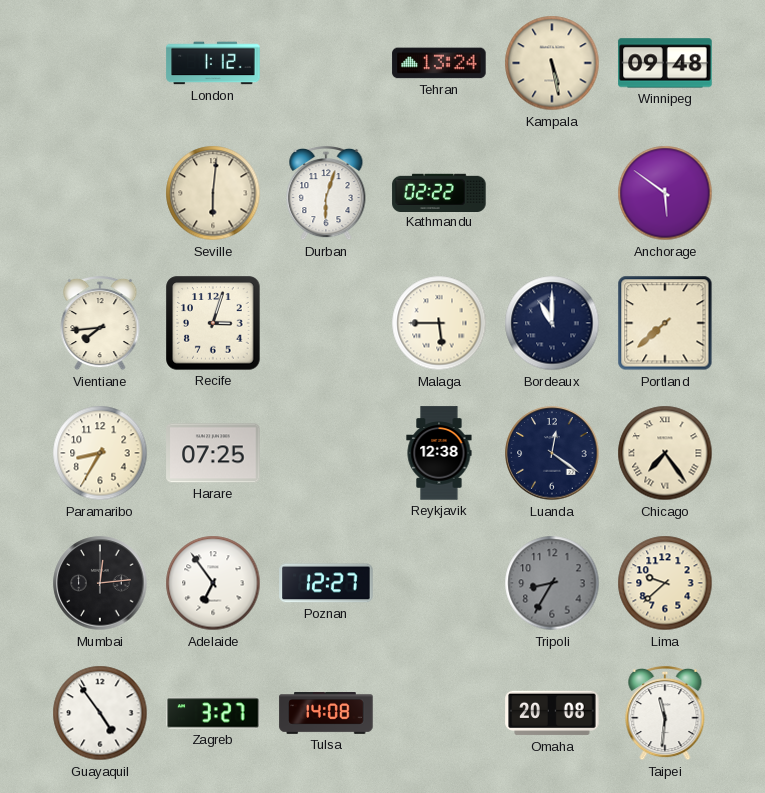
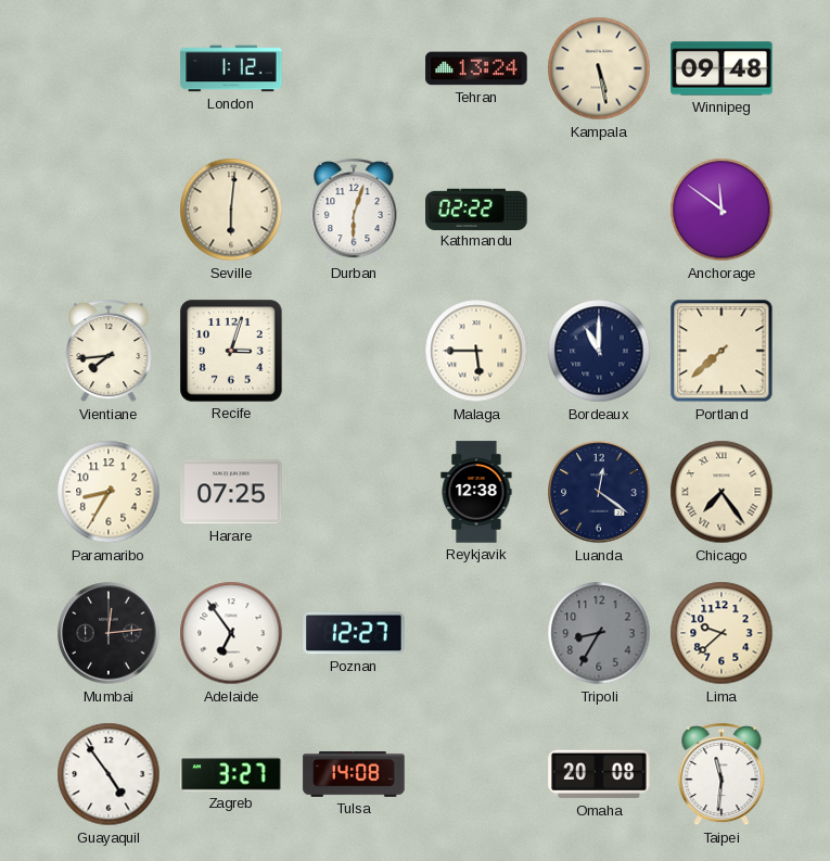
Anchorage: 5:51 -> 11:51
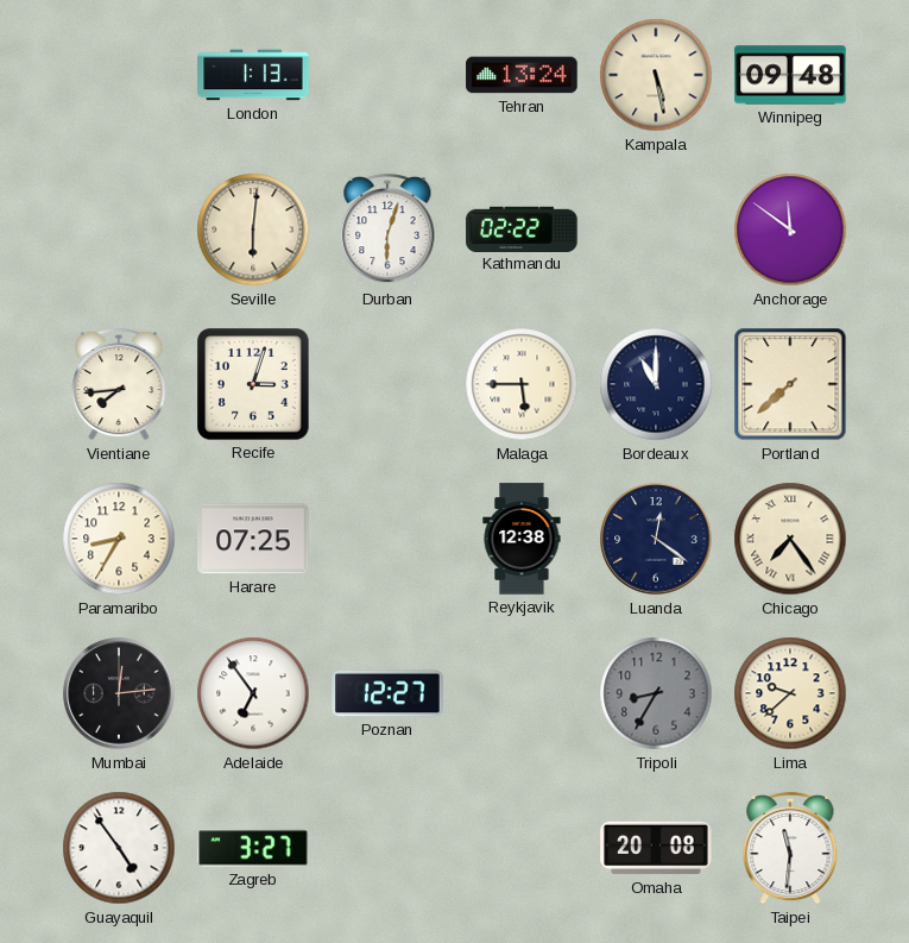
London: 1:12 -> 1:13
Tulsa: 14:08 -> none
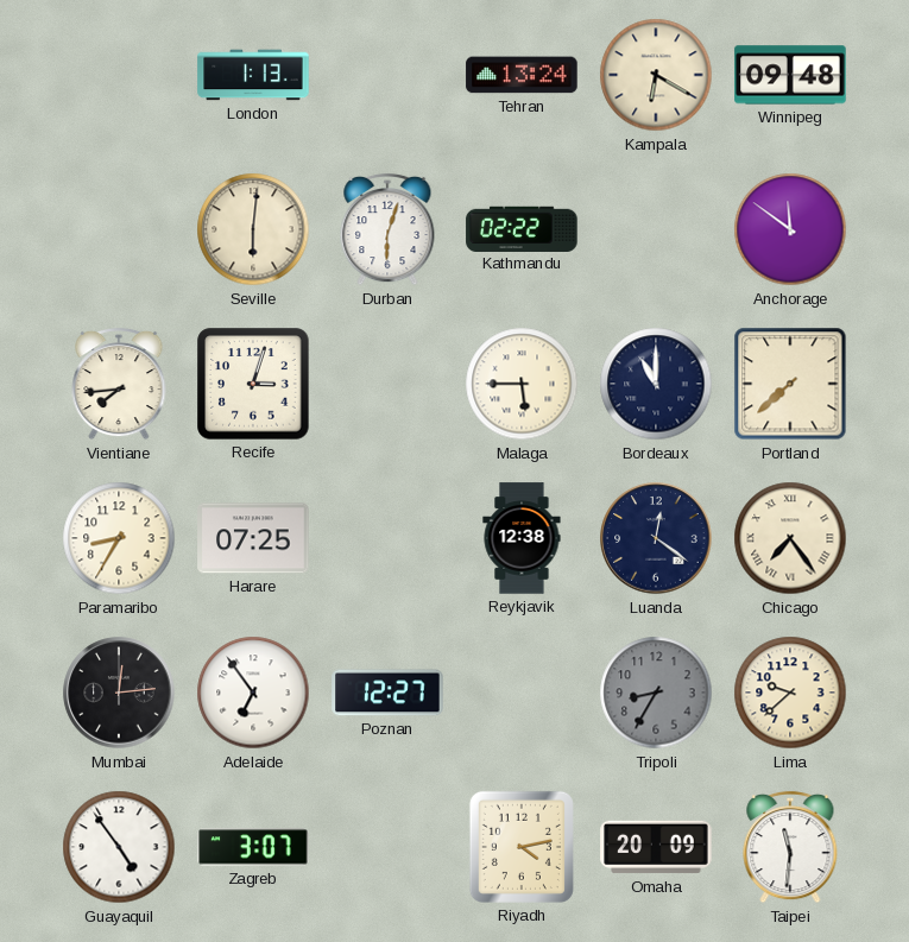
Kampala: 5:28 -> 6:20
Zagreb: 3:27 -> 3:07
Riyadh: none -> 4:13
Omaha: 20:08 -> 20:09
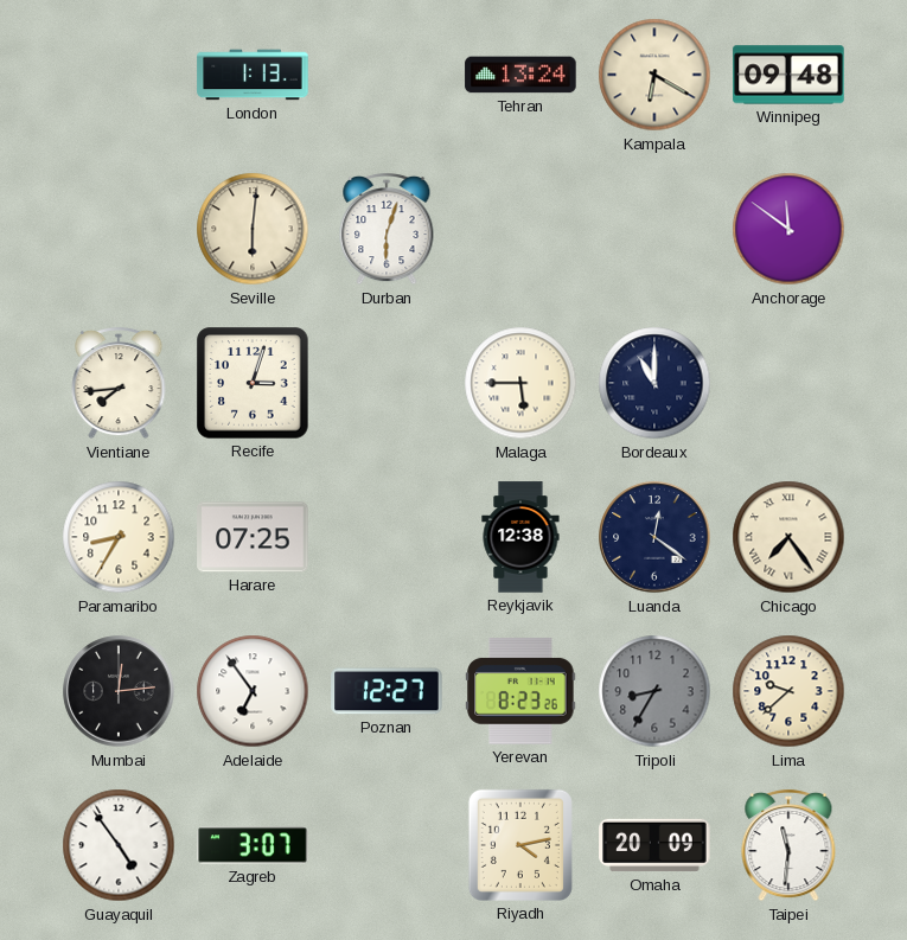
Kathmandu: 02:22 -> none
Portland: 7:38 -> none
Yerevan: none -> 8:23
